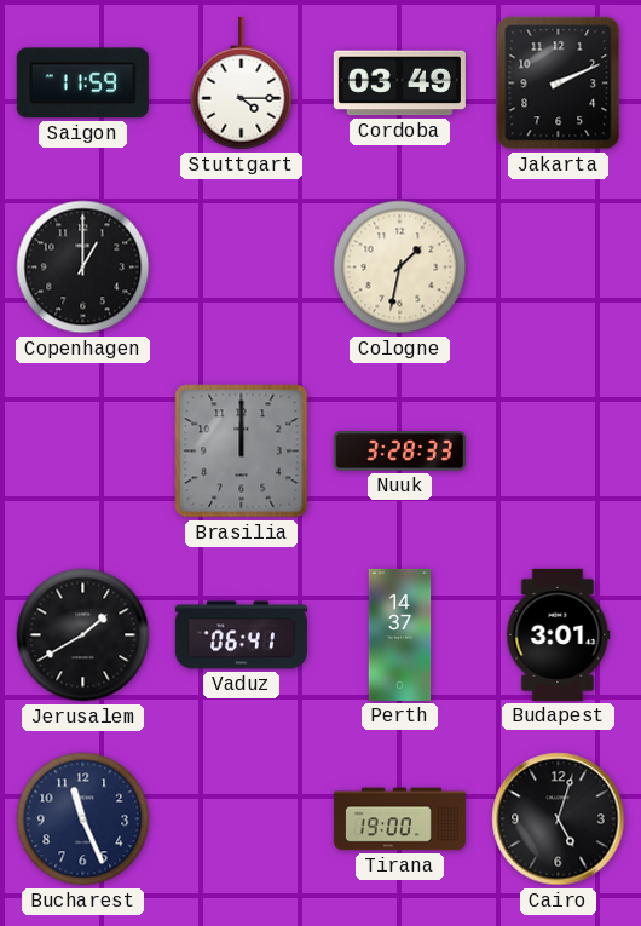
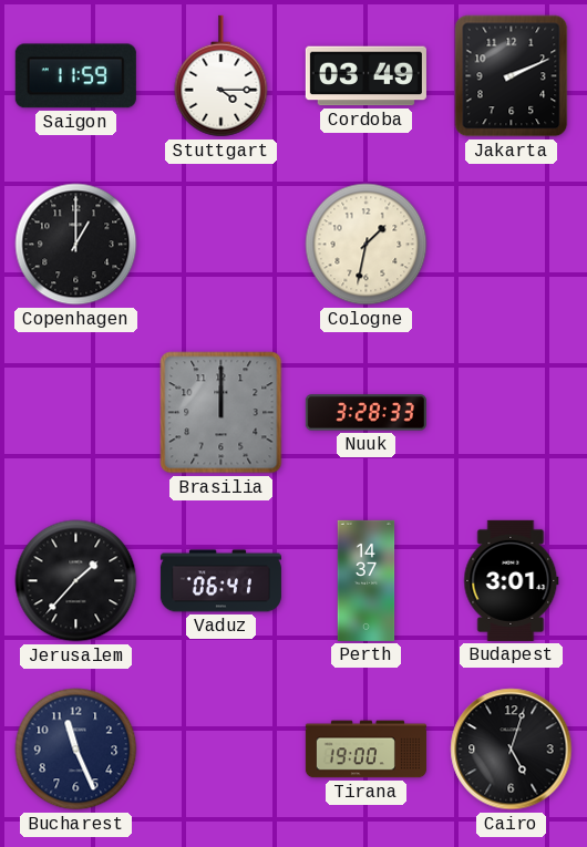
Jerusalem: 1:40 -> 1:37
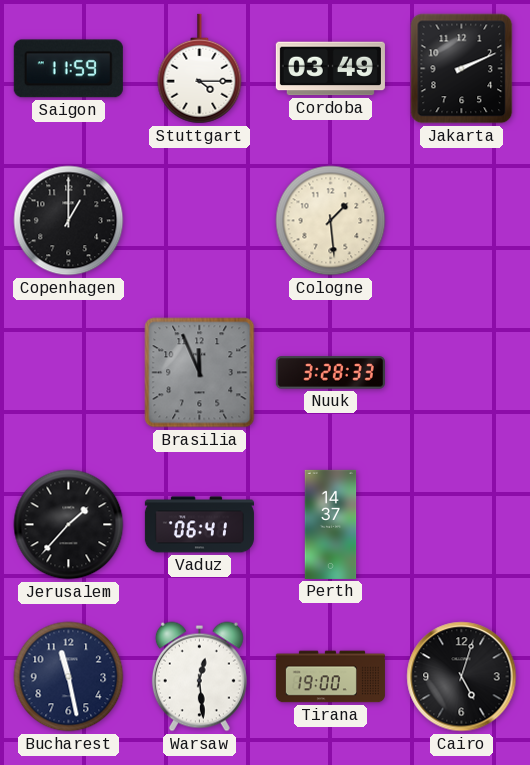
Cologne: 1:32 -> 1:29
Brasilia: 12:00 -> 11:56
Budapest: 3:01 -> none
Bucharest: 11:26 -> 11:28
Warsaw: none -> 12:29
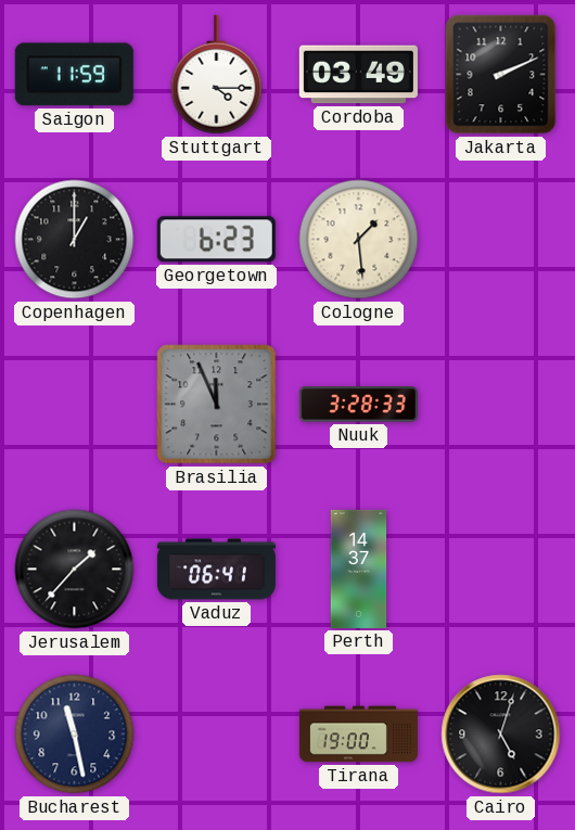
Georgetown: none -> 6:23
Warsaw: 12:29 -> none
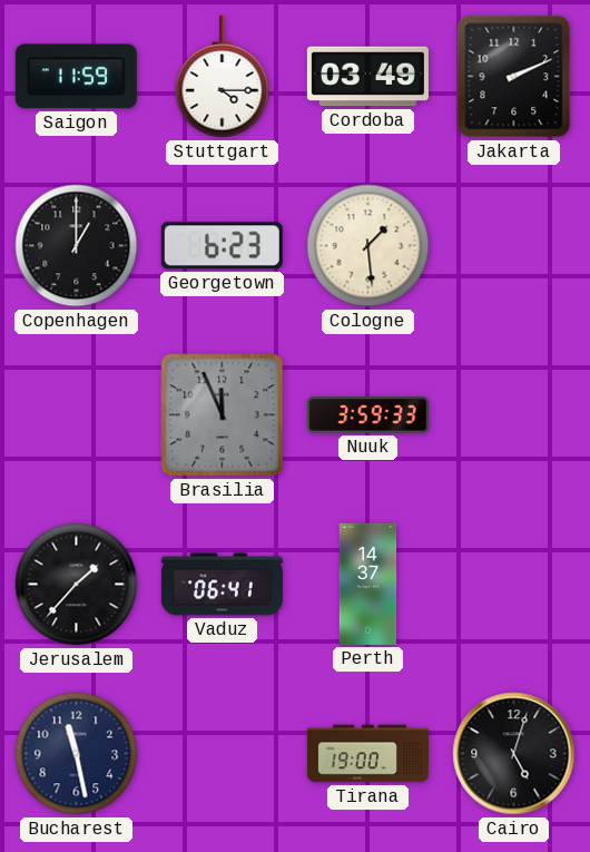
Nuuk: 3:28 -> 3:59
